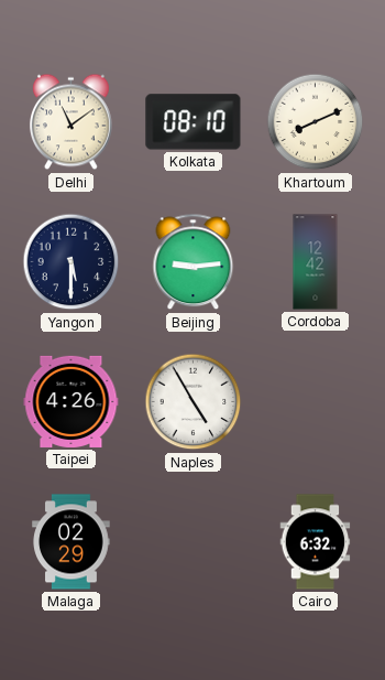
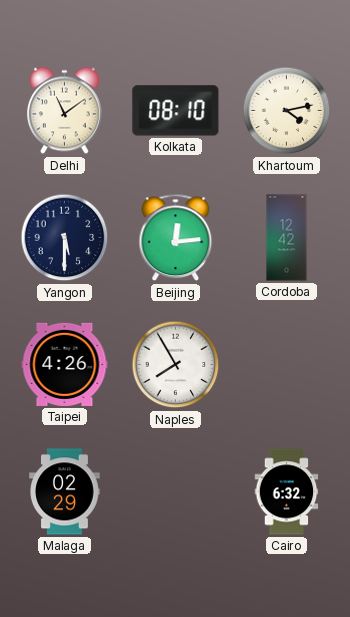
Khartoum: 8:11 -> 4:13
Beijing: 9:14 -> 12:14
Naples: 4:55 -> 7:55
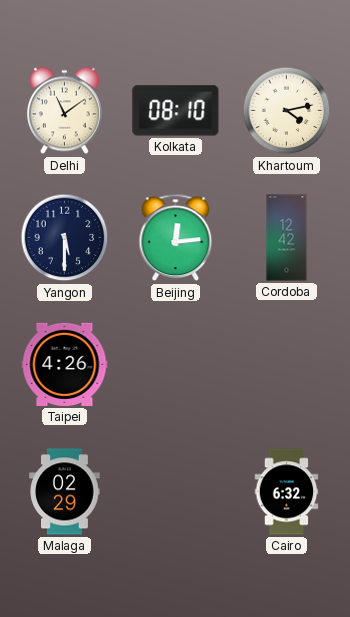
Naples: 7:55 -> none
